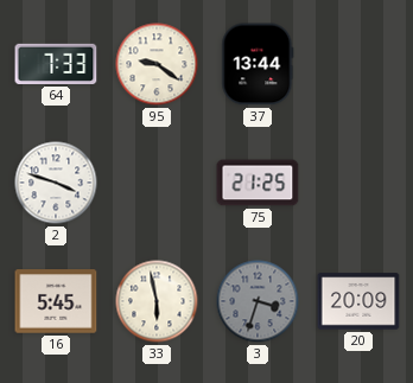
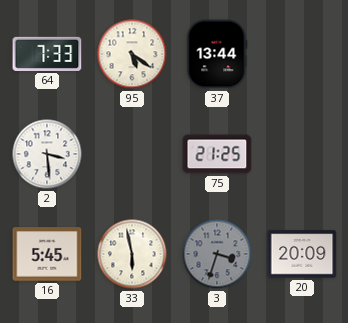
95: 9:21 -> 5:21
2: 3:48 -> 3:29
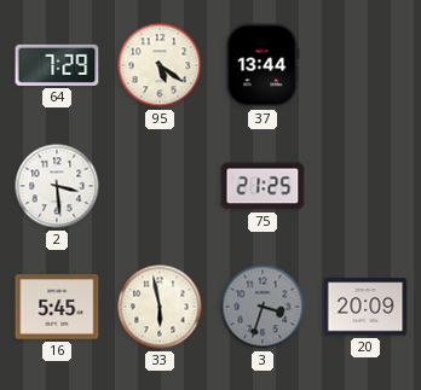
64: 7:33 -> 7:29
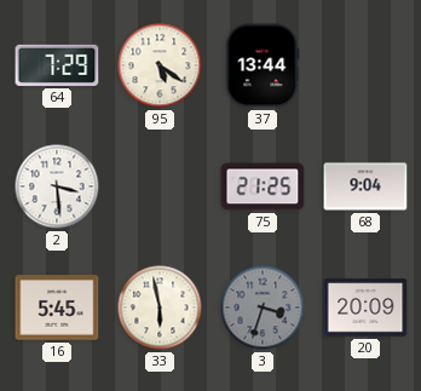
68: none -> 9:04
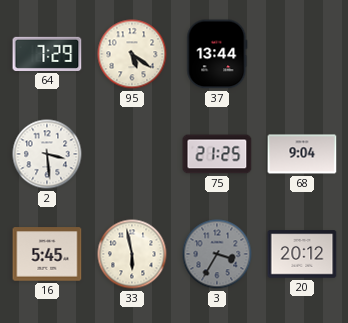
3: 3:33 -> 3:35
20: 20:09 -> 20:12
